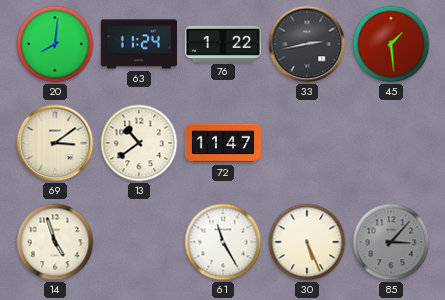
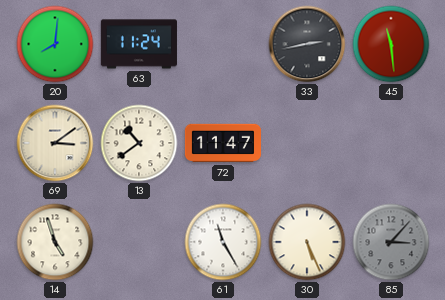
76: 1:22 -> none
45: 1:29 -> 11:29
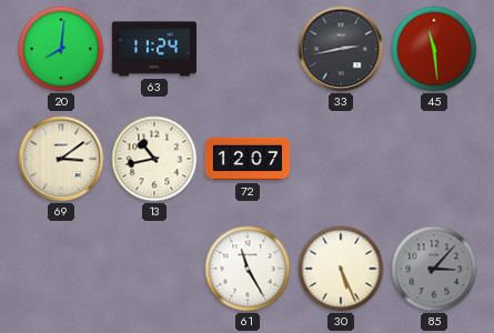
13: 10:39 -> 10:43
72: 11:47 -> 12:07
14: 4:57 -> none
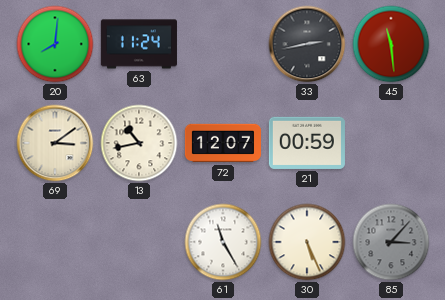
21: none -> 00:59
